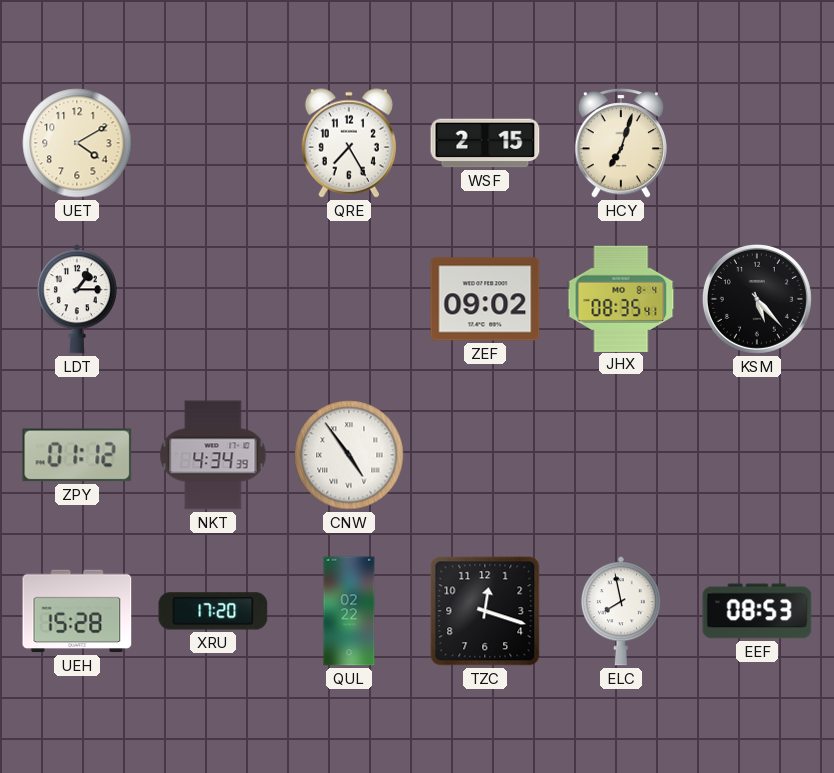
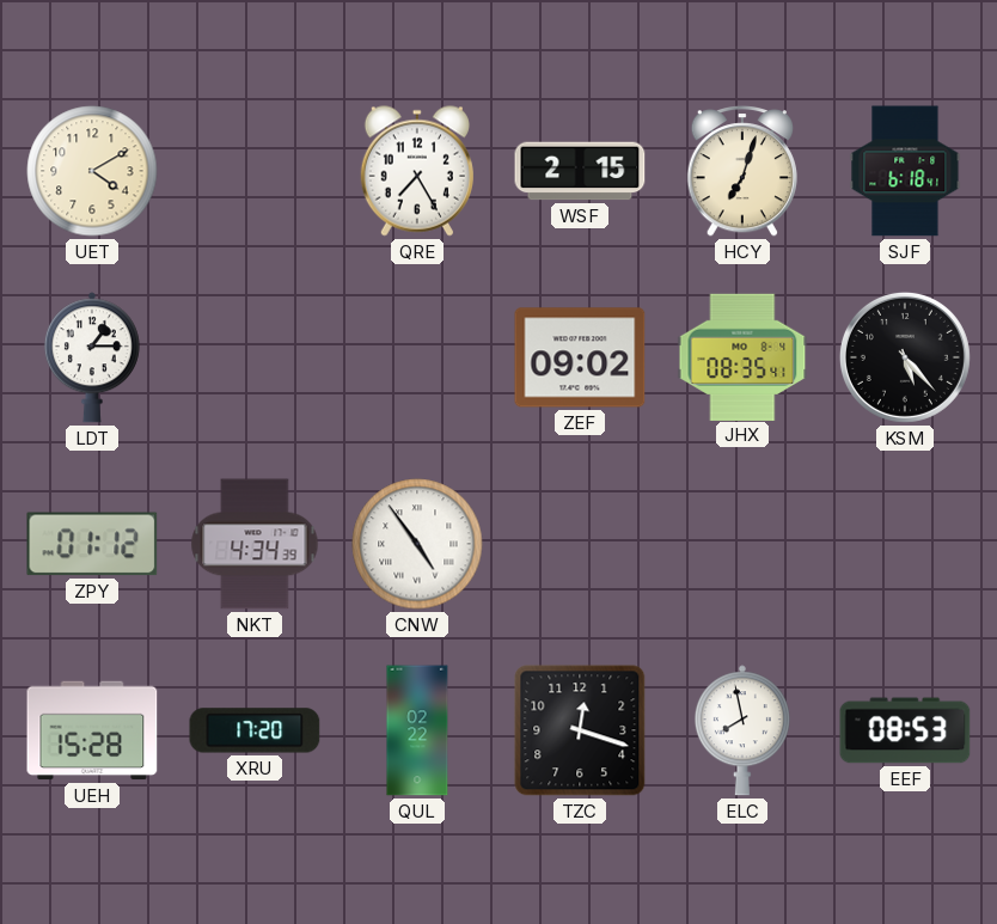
SJF: none -> 6:18
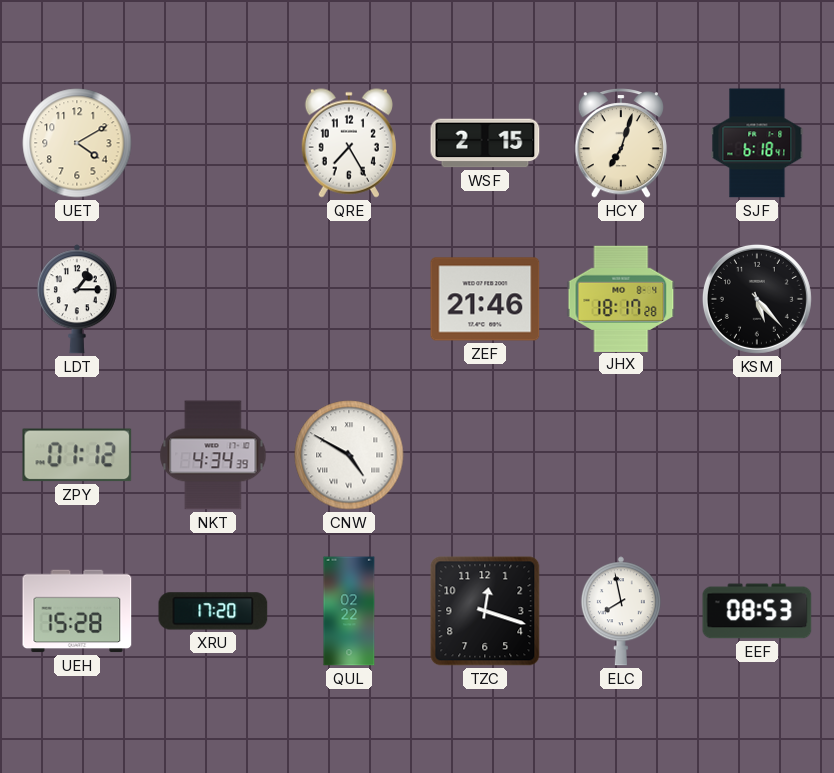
ZEF: 09:02 -> 21:46
JHX: 08:35 -> 18:17
CNW: 4:54 -> 4:50
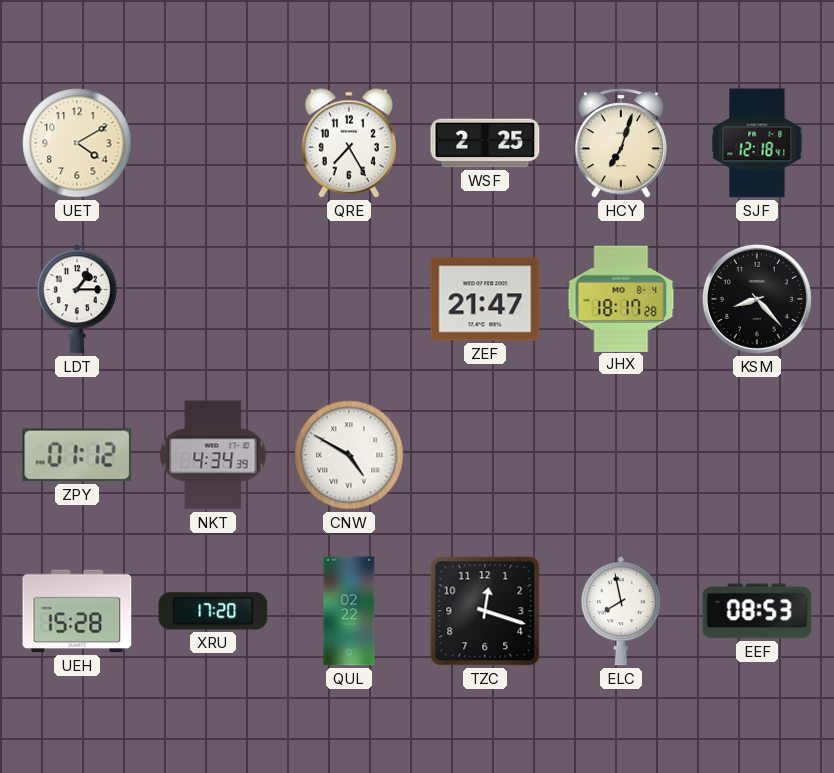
WSF: 2:15 -> 2:25
SJF: 6:18 -> 12:18
ZEF: 21:46 -> 21:47
KSM: 5:23 -> 8:23
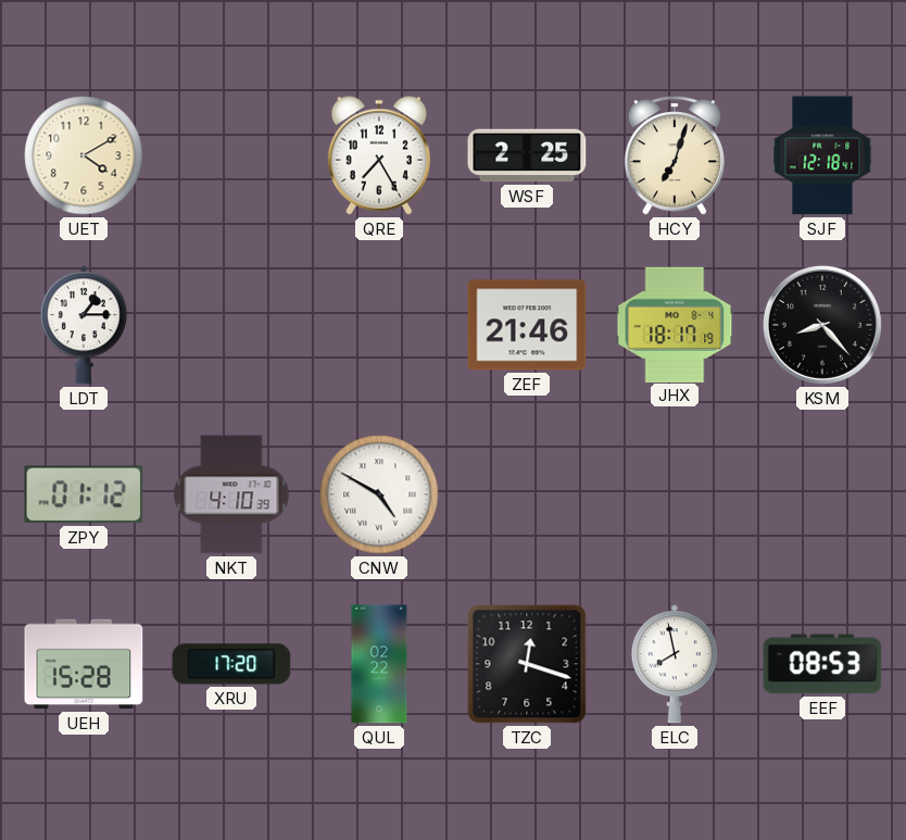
ZEF: 21:47 -> 21:46
JHX: 18:17:28 -> 18:17:19
NKT: 4:34 -> 4:10
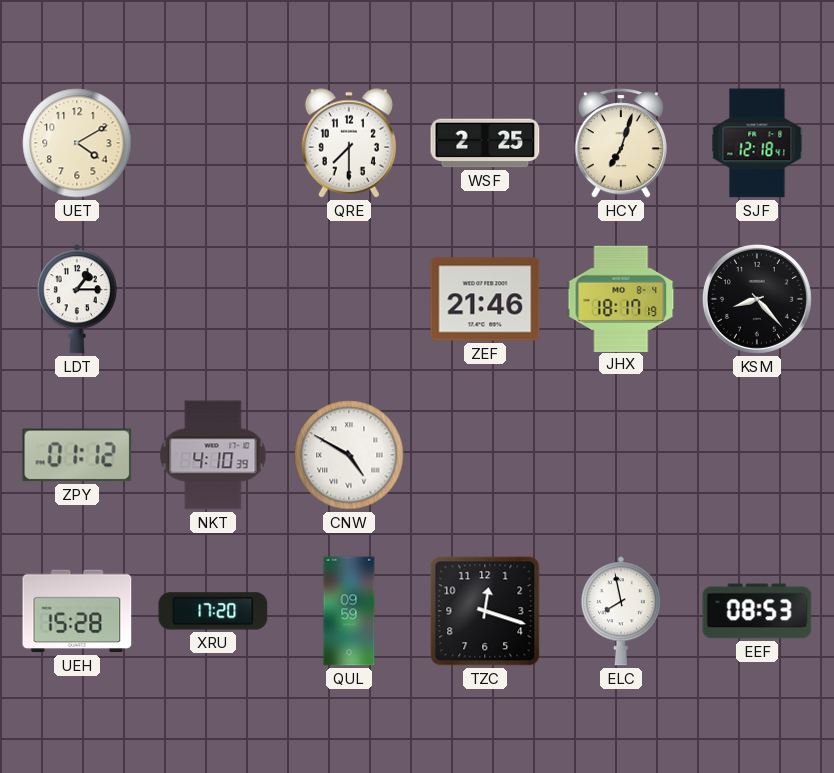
QRE: 7:25 -> 7:30
QUL: 02:22 -> 09:59
